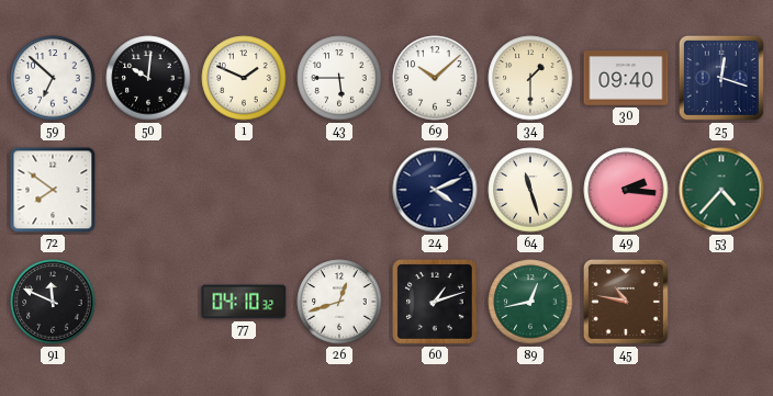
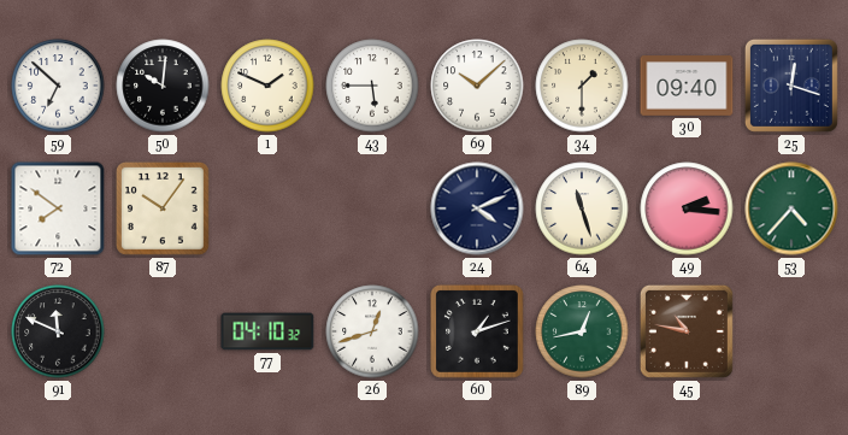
87: none -> 10:06
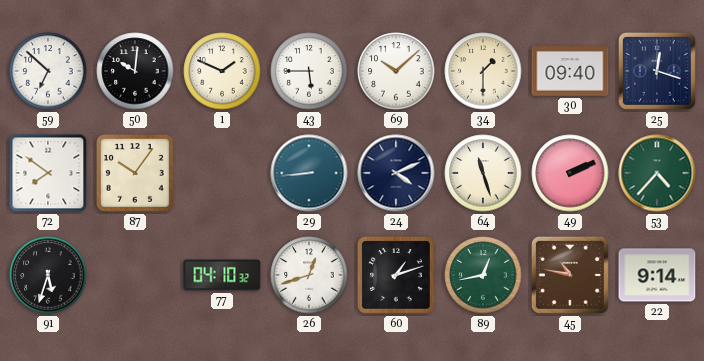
29: none -> 8:44
49: 2:16 -> 2:11
91: 11:49 -> 5:33
22: none -> 9:14
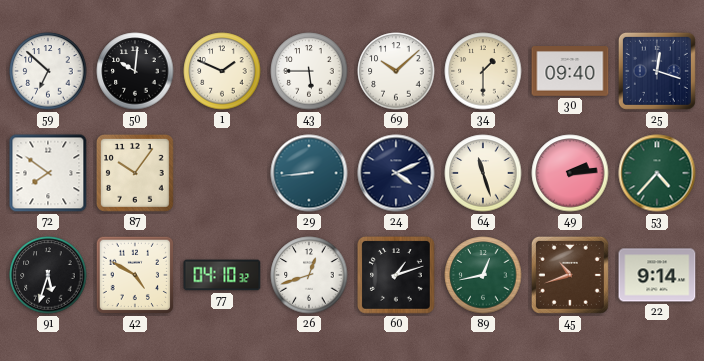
49: 2:11 -> 2:14
42: none -> 4:50
45: 10:47 -> 10:42
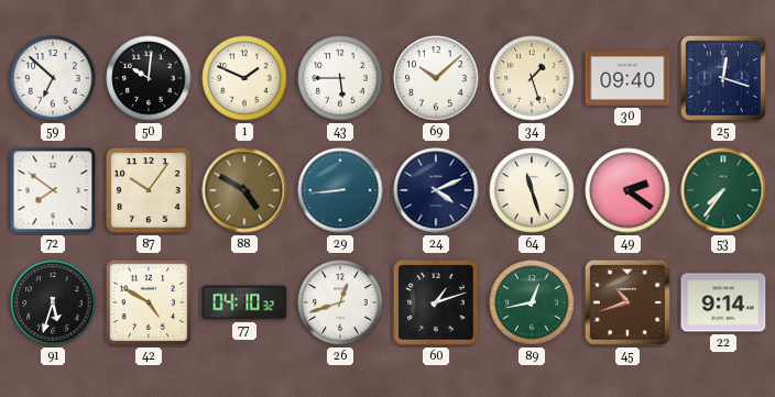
34: 1:30 -> 1:27
88: none -> 4:50
49: 2:14 -> 2:21
53: 4:37 -> 7:36
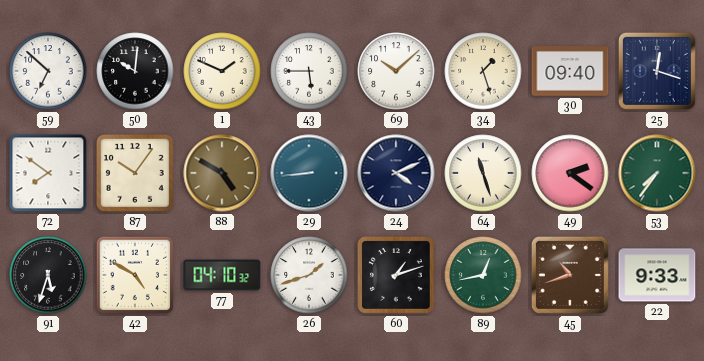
26: 12:42 -> 1:42
22: 9:14 -> 9:33
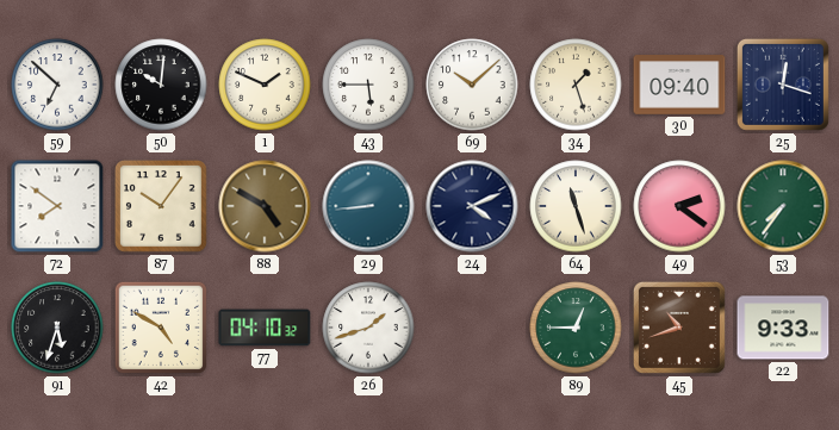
60: 1:12 -> none
89: 12:43 -> 12:45
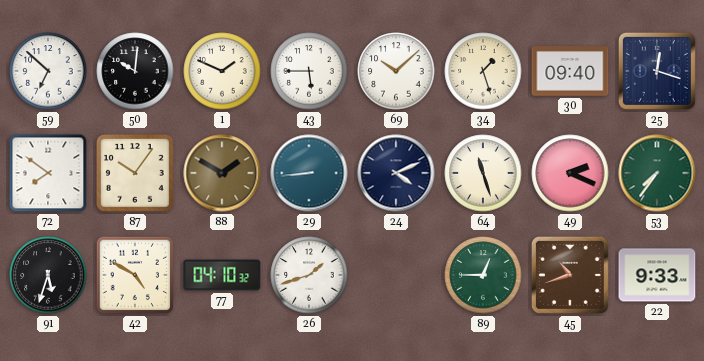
88: 4:50 -> 1:50
49: 2:21 -> 2:19
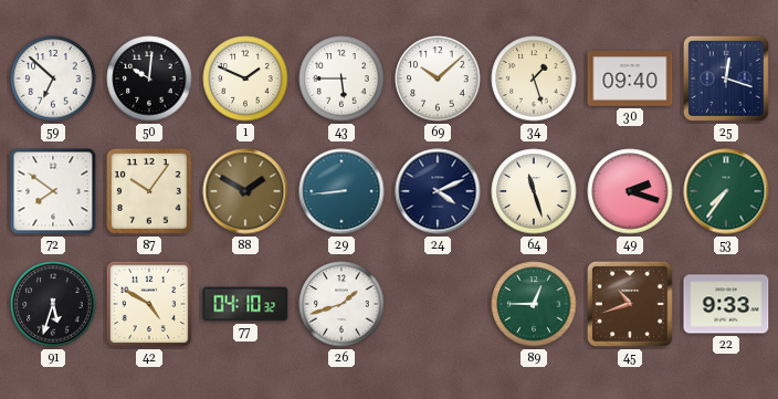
49: 2:19 -> 2:18
